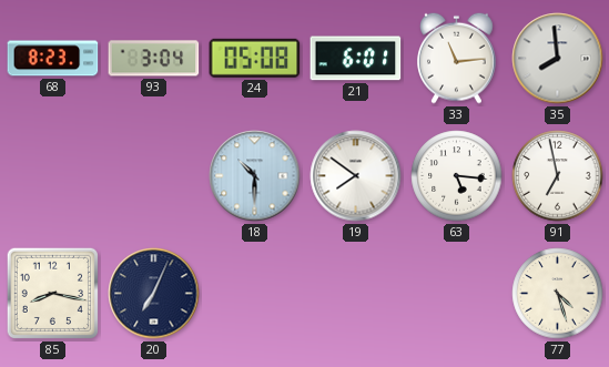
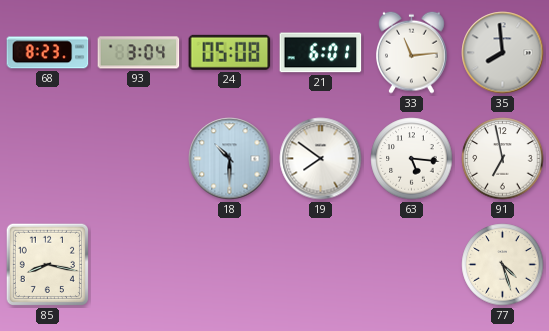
20: 7:04 -> none
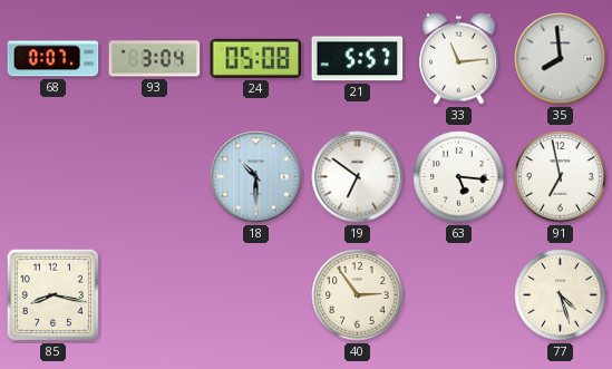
68: 8:23 -> 0:07
21: 6:01 -> 5:57
19: 7:51 -> 6:51
40: none -> 2:54
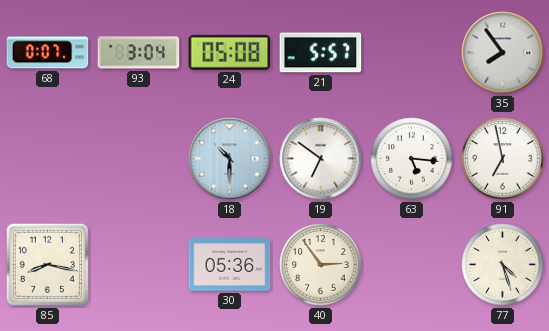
33: 11:14 -> none
35: 7:59 -> 7:54
30: none -> 05:36
